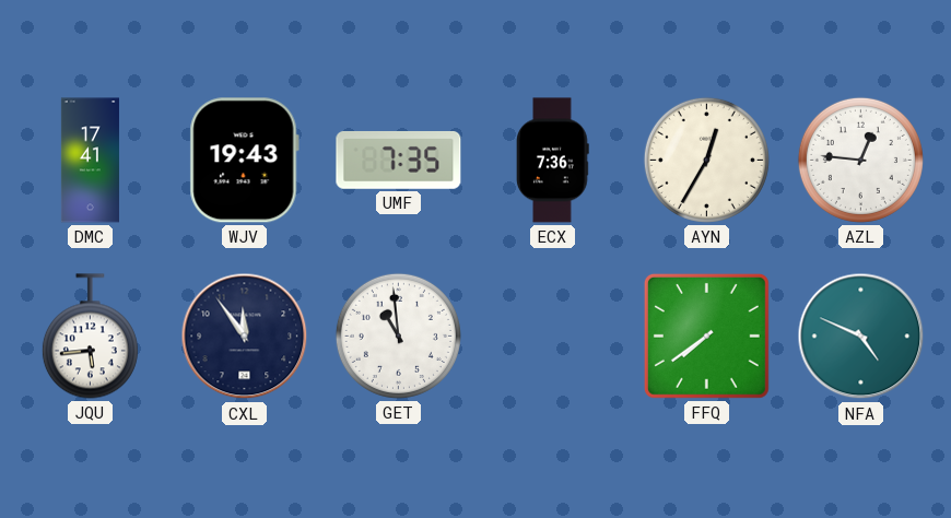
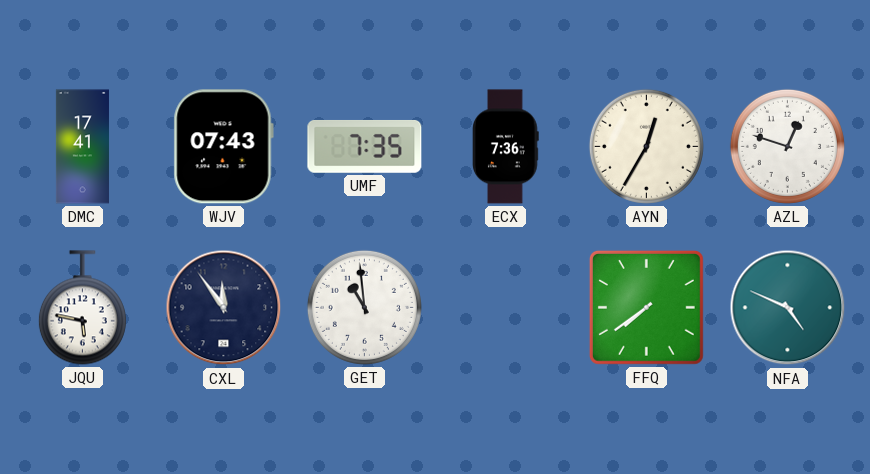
WJV: 19:43 -> 07:43
AZL: 12:46 -> 12:48
JQU: 5:44 -> 5:47
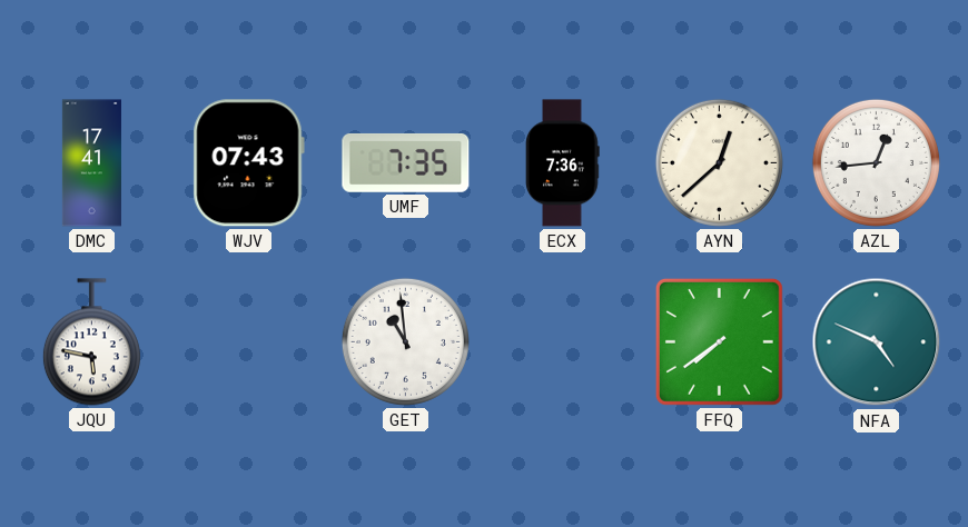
AYN: 12:35 -> 12:38
AZL: 12:48 -> 12:44
CXL: 11:54 -> none
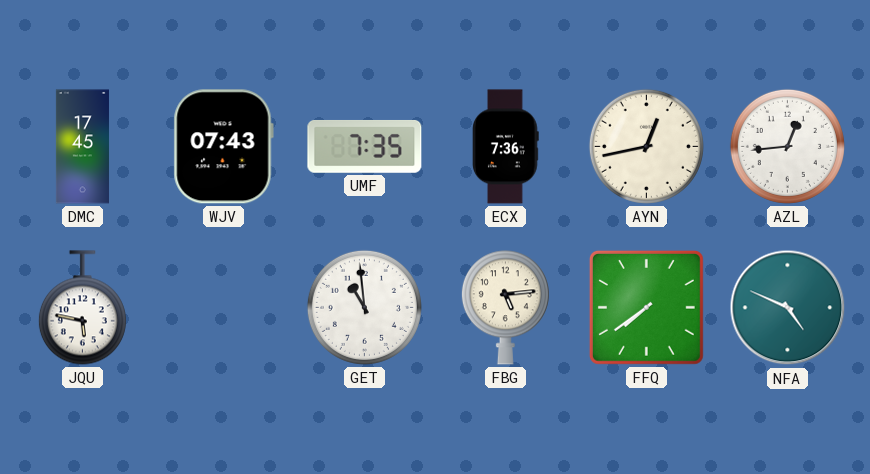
DMC: 17:41 -> 17:45
AYN: 12:38 -> 12:43
FBG: none -> 5:14
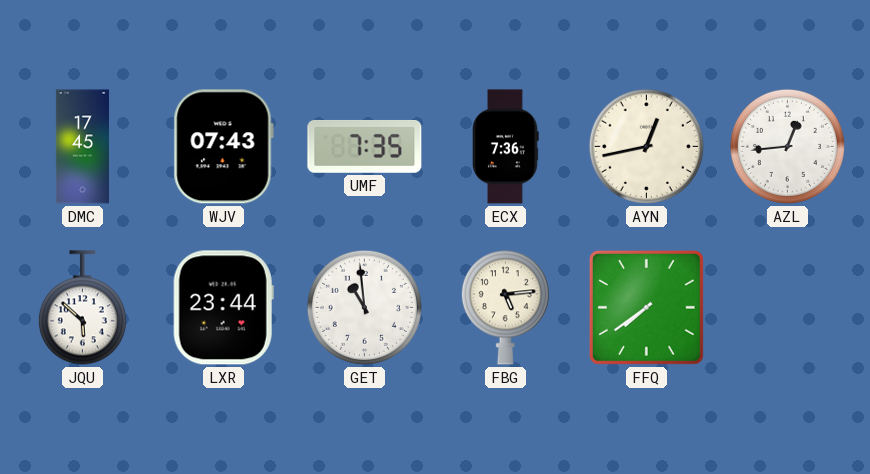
JQU: 5:47 -> 5:52
LXR: none -> 23:44
NFA: 4:49 -> none
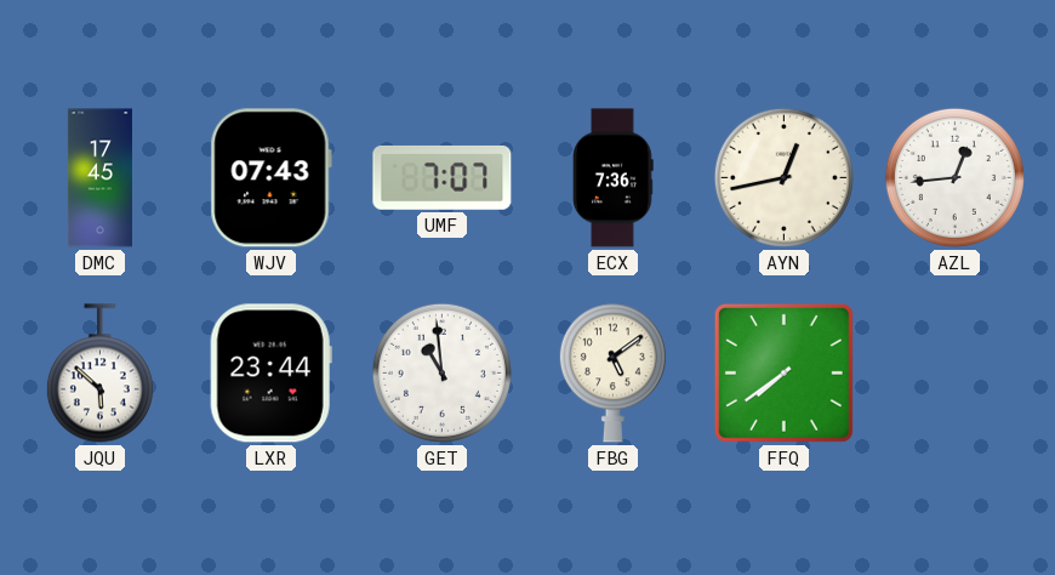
UMF: 7:35 -> 7:07
FBG: 5:14 -> 5:09
